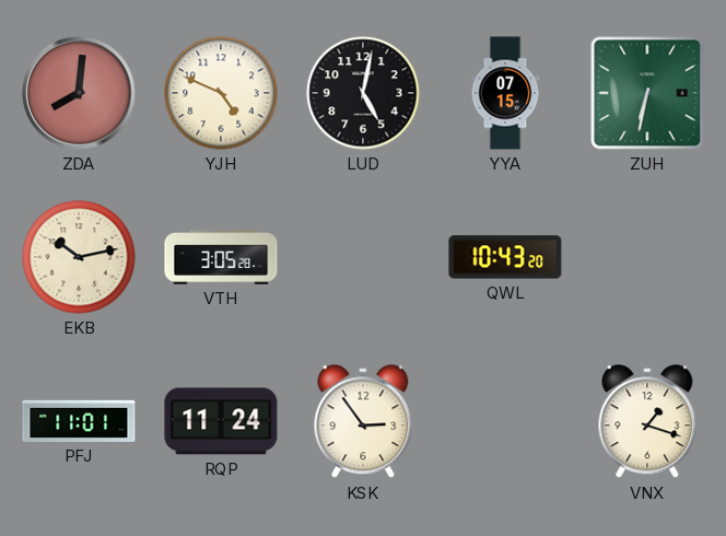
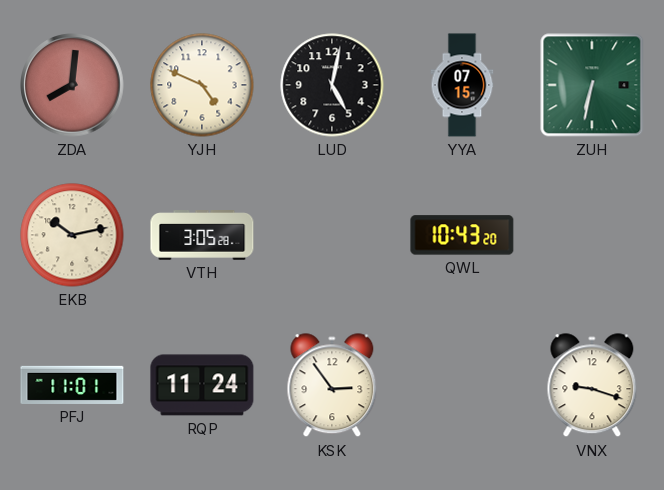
VNX: 1:18 -> 9:18
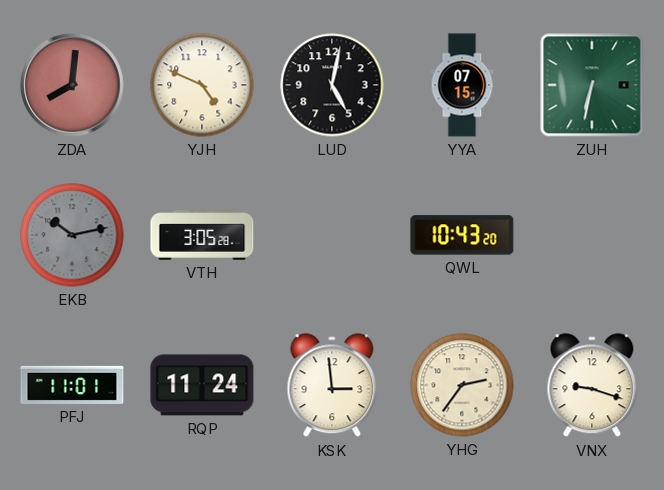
EKB dial: cream -> grey
KSK: 2:54 -> 2:59
YHG: none -> 2:36
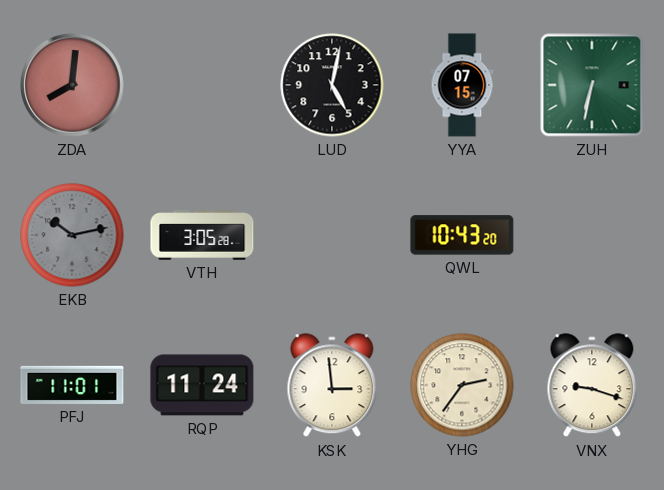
YJH: 4:49 -> none
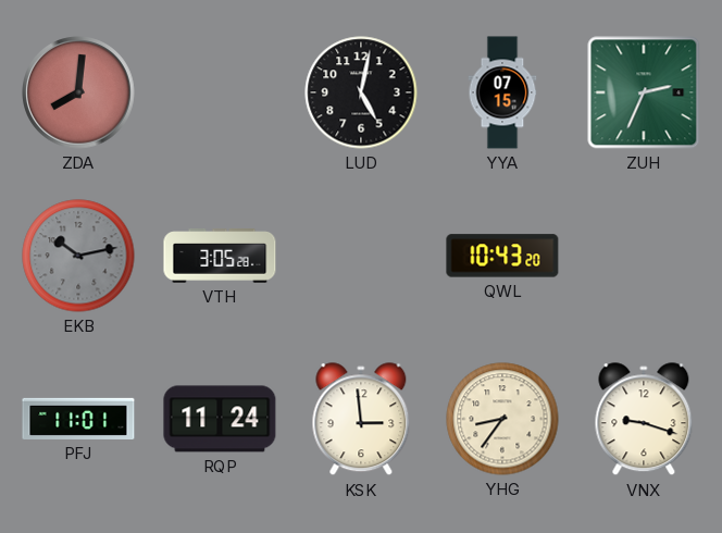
ZUH: 6:32 -> 2:34
YHG: 2:36 -> 8:36
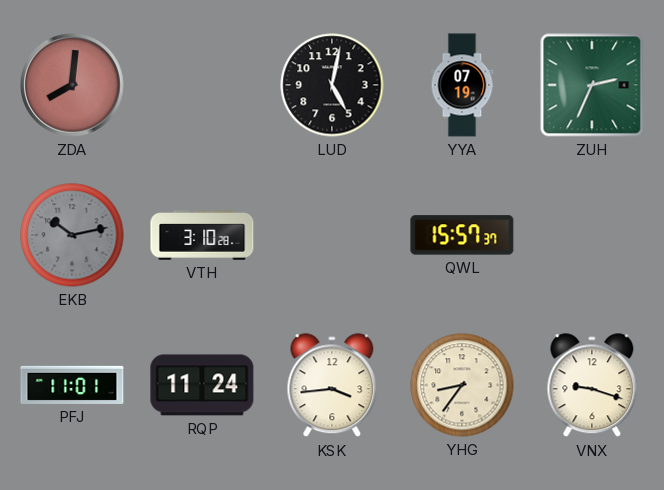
YYA: 07:15 -> 07:19
VTH: 3:05 -> 3:10
QWL: 10:43 -> 15:57
KSK: 2:59 -> 3:44
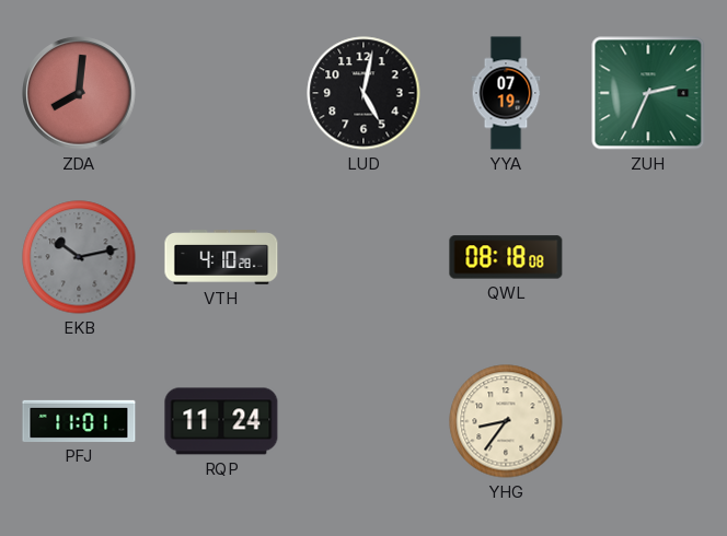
VTH: 3:10 -> 4:10
QWL: 15:57 -> 08:18
KSK: 3:44 -> none
VNX: 9:18 -> none
